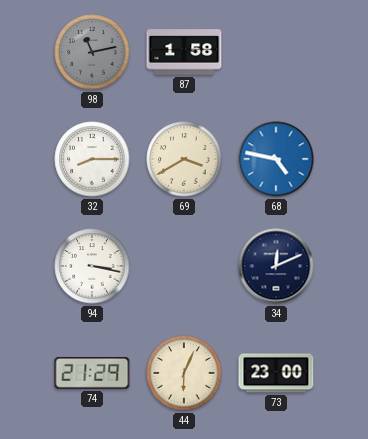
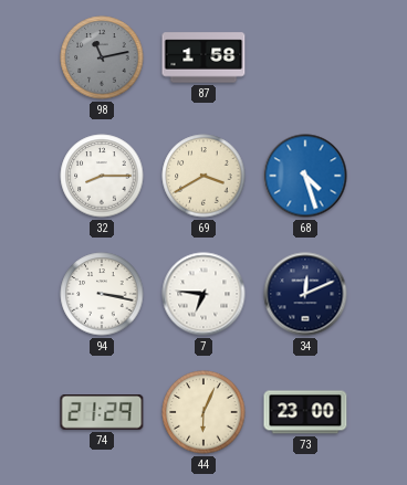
68: 4:47 -> 4:27
7: none -> 6:46
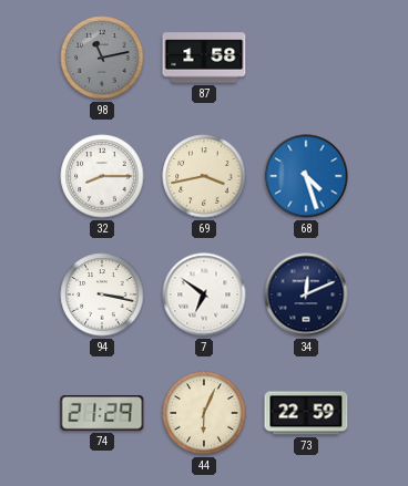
69: 3:40 -> 3:43
7: 6:46 -> 6:51
73: 23:00 -> 22:59
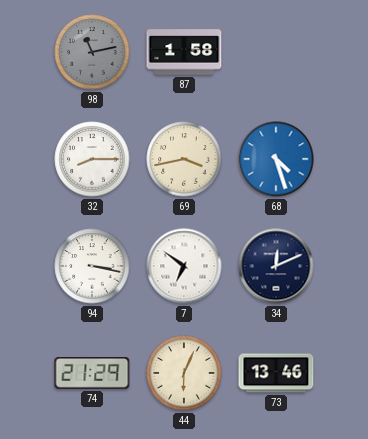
73: 22:59 -> 13:46
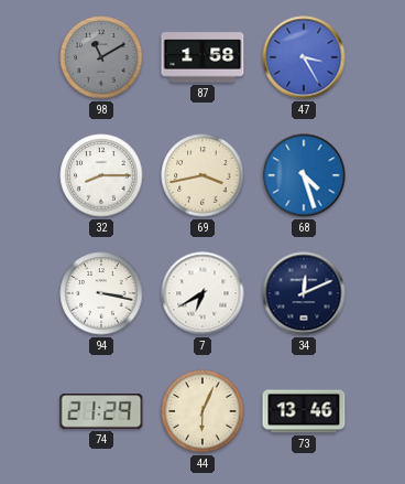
98: 11:13 -> 11:10
47: none -> 3:25
7: 6:51 -> 6:40
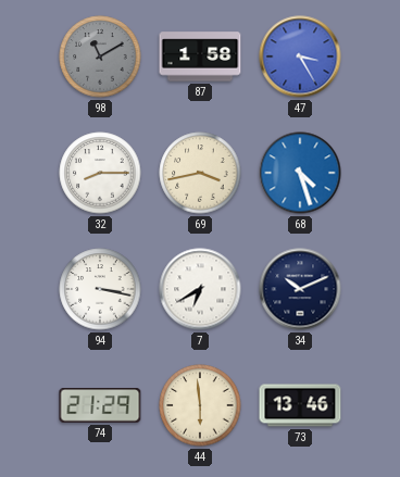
34: 12:11 -> 10:11
44: 6:04 -> 5:59
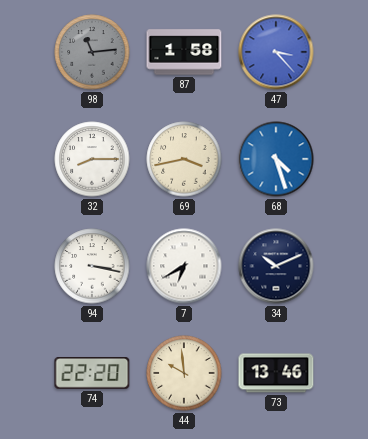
98: 11:10 -> 11:14
47: 3:25 -> 3:23
74: 21:29 -> 22:20
44: 5:59 -> 9:59
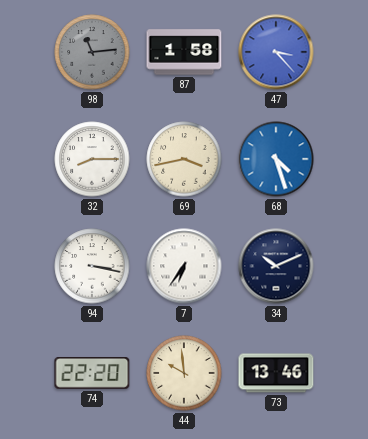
7: 6:40 -> 6:36
